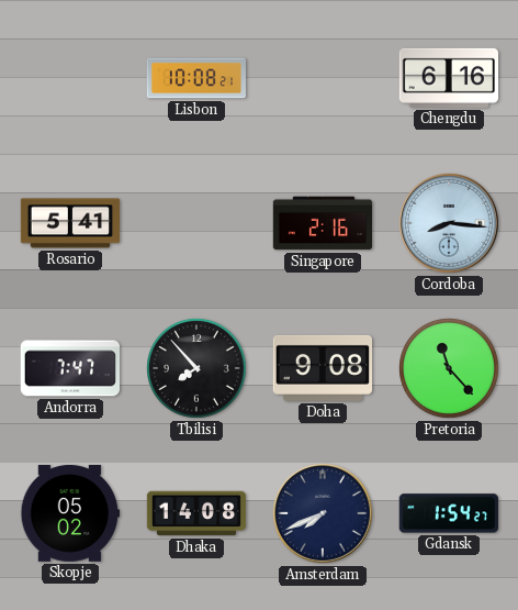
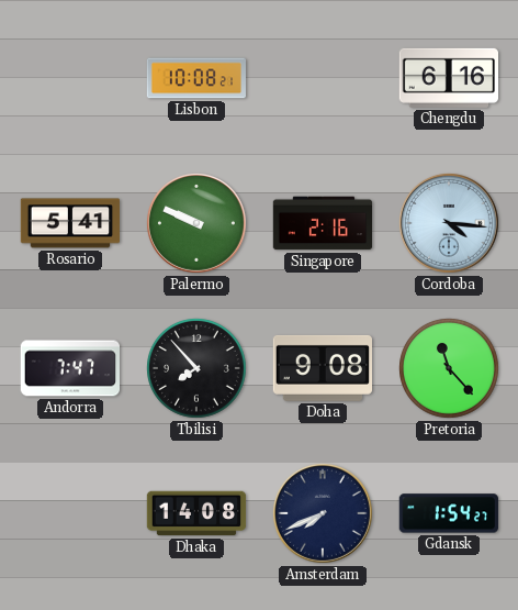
Palermo: none -> 9:49
Cordoba: 8:16 -> 4:16
Skopje: 05:02 -> none
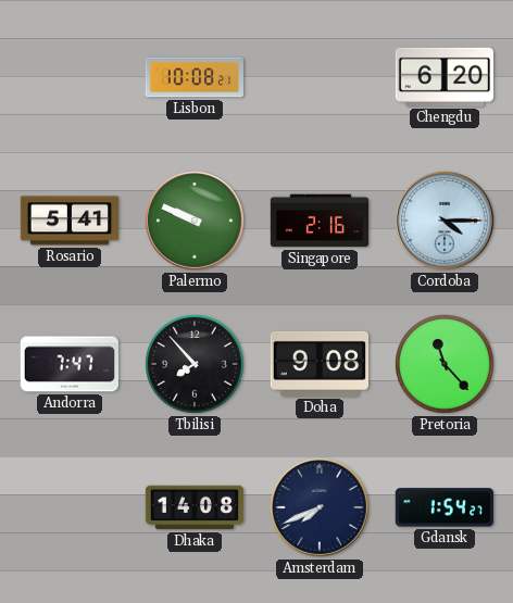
Chengdu: 6:16 -> 6:20
Cordoba: 4:16 -> 4:15
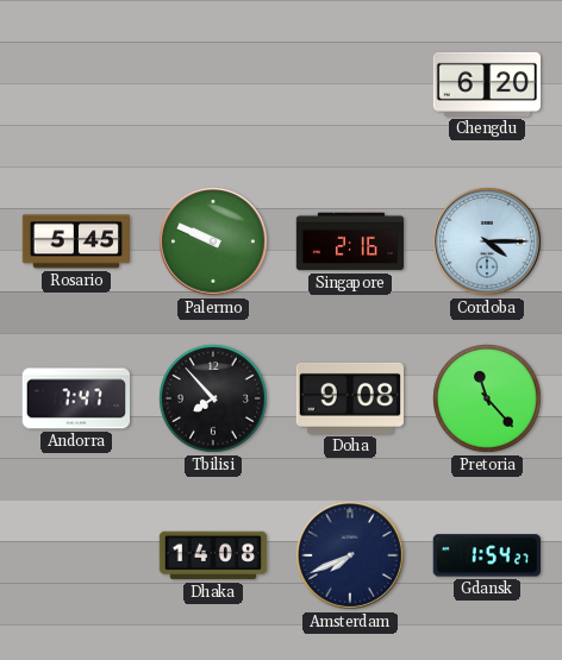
Lisbon: 10:08 -> none
Rosario: 5:41 -> 5:45
